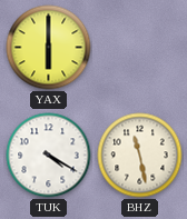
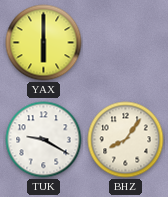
TUK: 4:20 -> 9:20
BHZ: 11:28 -> 8:06
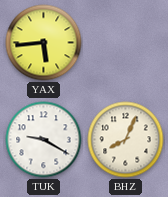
YAX: 6:00 -> 5:44
BHZ: 8:06 -> 8:04
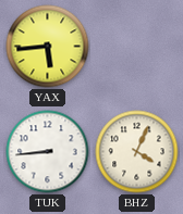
TUK: 9:20 -> 8:44
BHZ: 8:04 -> 4:04
